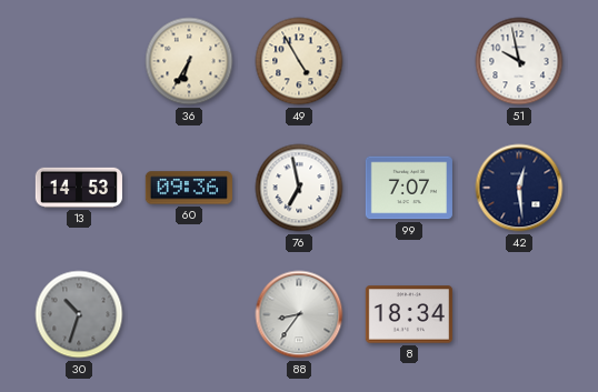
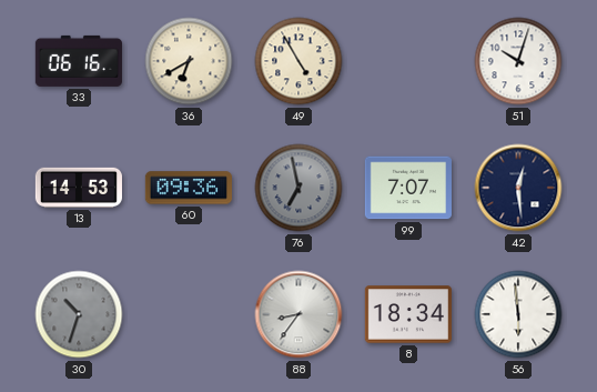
33: none -> 06:16
36: 6:35 -> 6:40
51: 9:58 -> 10:03
76 dial: white -> grey
56: none -> 5:59
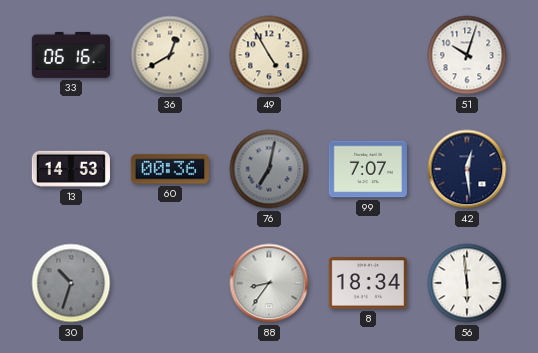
36: 6:40 -> 12:40
60: 09:36 -> 00:36
76: 6:58 -> 7:02
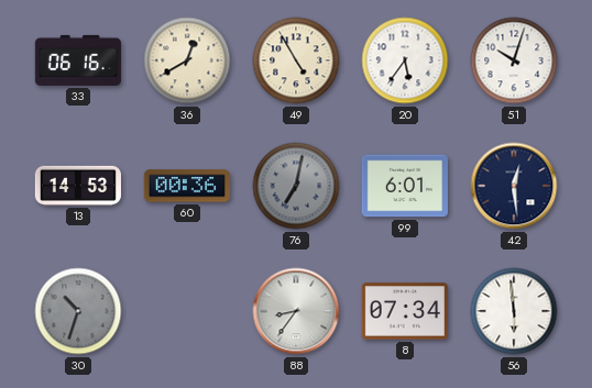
20: none -> 5:36
99: 7:07 -> 6:01
8: 18:34 -> 07:34
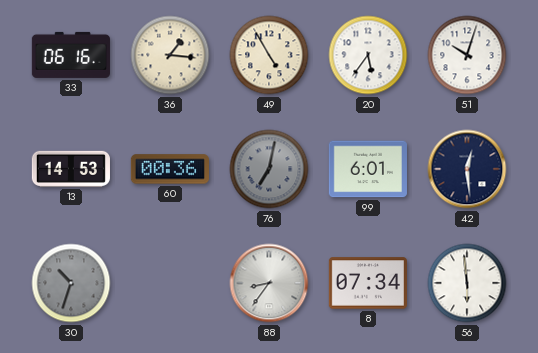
36: 12:40 -> 1:16
